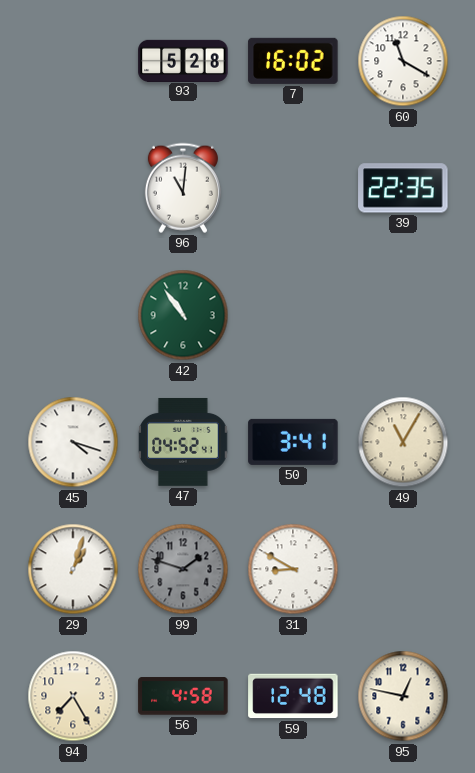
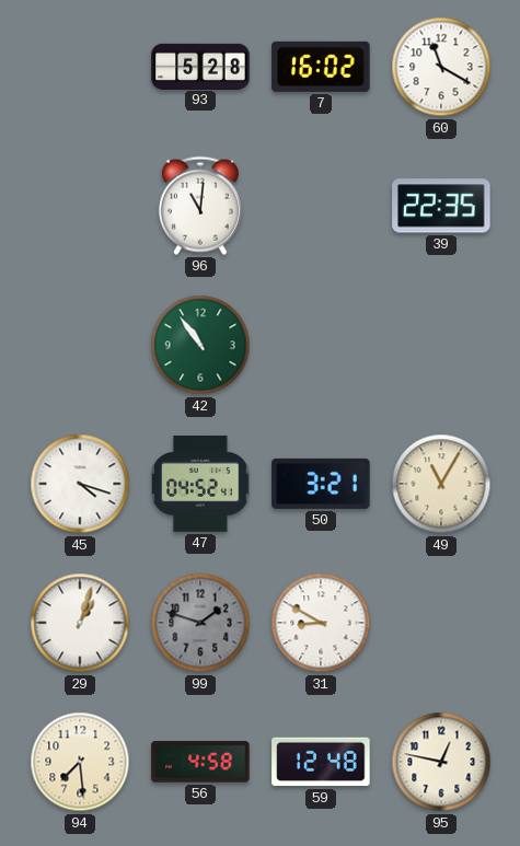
50: 3:41 -> 3:21
94: 7:25 -> 7:29
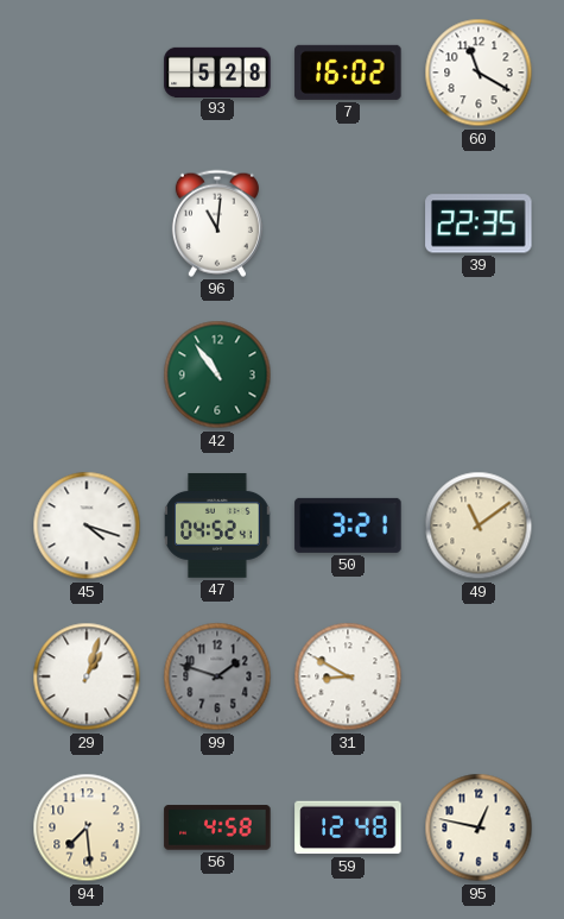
49: 11:05 -> 11:09
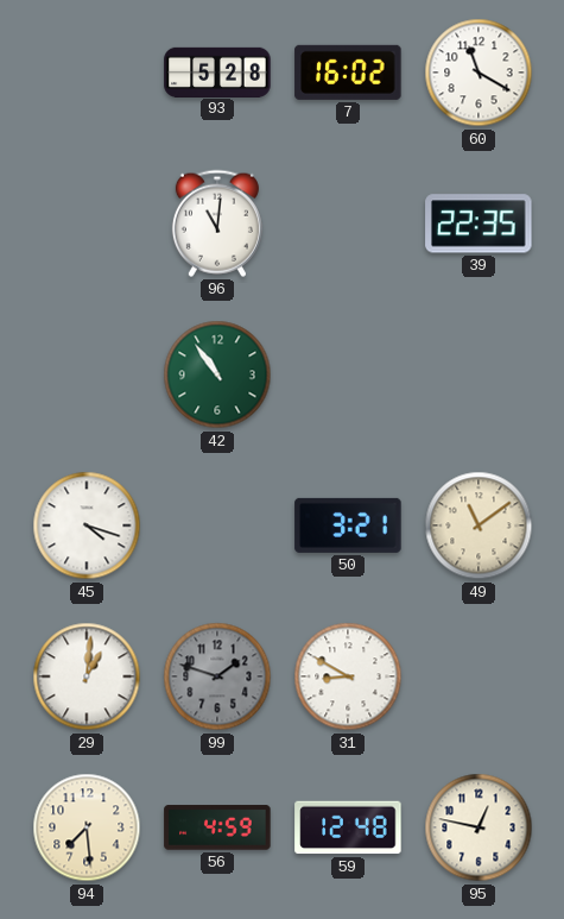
47: 04:52 -> none
29: 1:03 -> 1:01
56: 4:58 -> 4:59
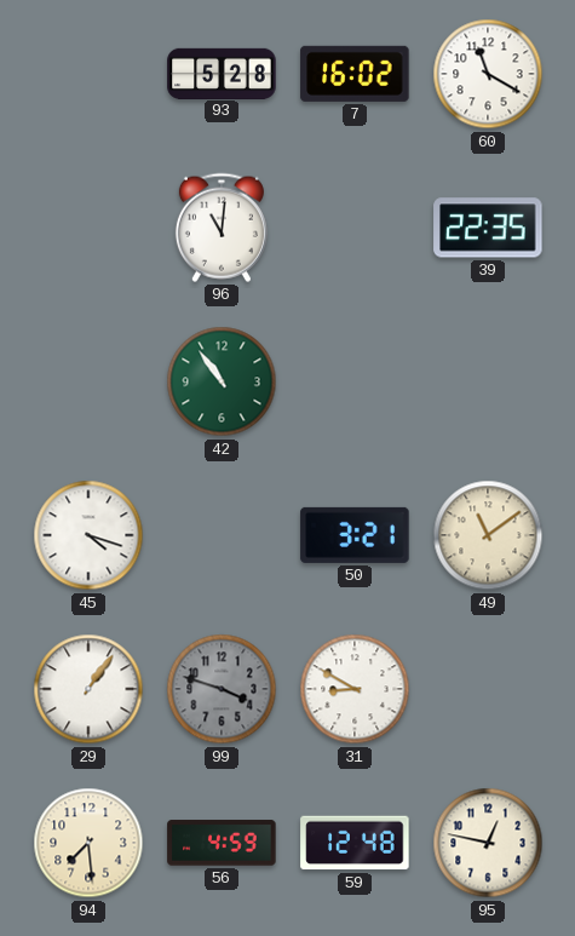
29: 1:01 -> 1:06
99: 1:48 -> 3:48
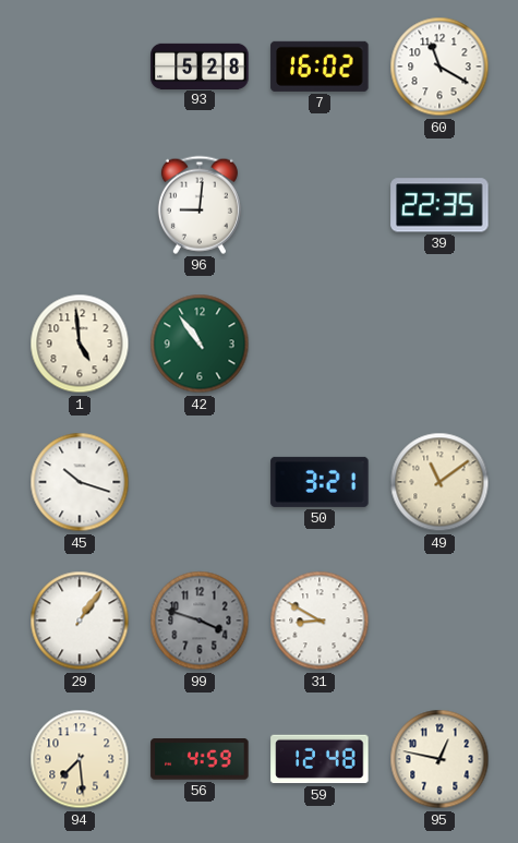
96: 11:01 -> 9:01
1: none -> 4:59
45: 4:18 -> 10:18
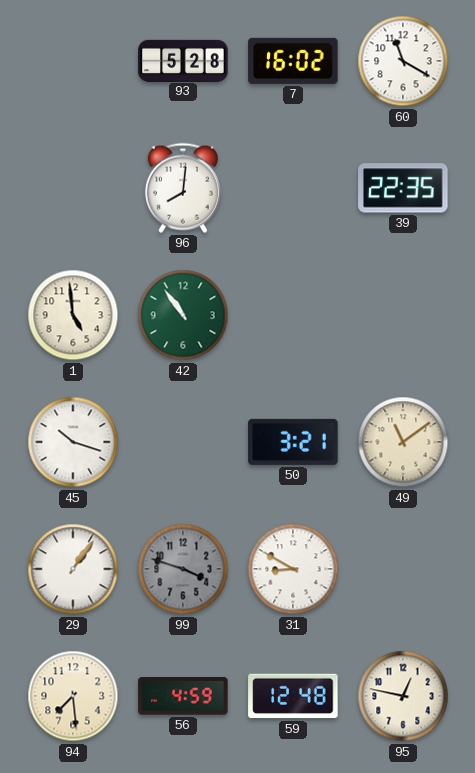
96: 9:01 -> 8:01
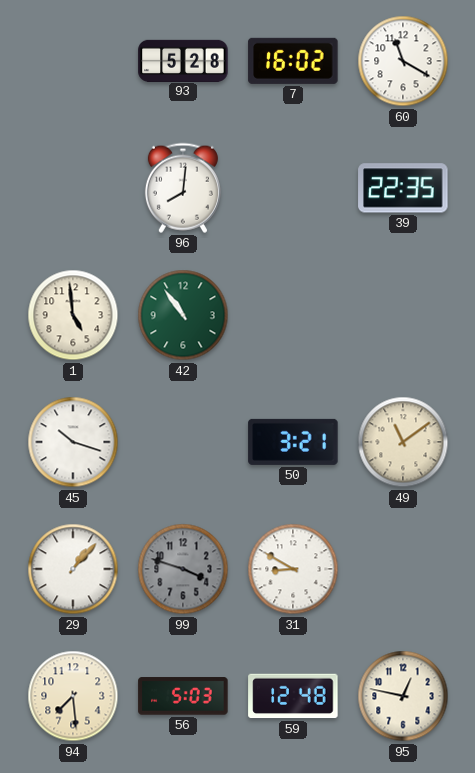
29: 1:06 -> 1:07
56: 4:59 -> 5:03
